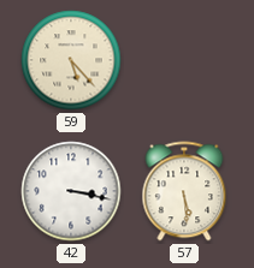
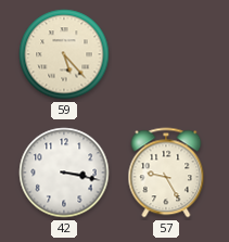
57: 5:29 -> 9:25
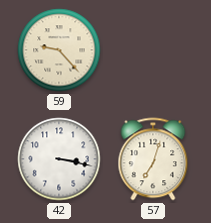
59: 5:23 -> 9:23
57: 9:25 -> 7:03
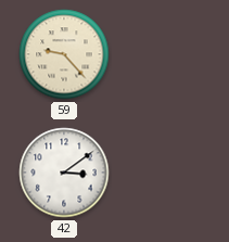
42: 3:17 -> 3:09
57: 7:03 -> none
